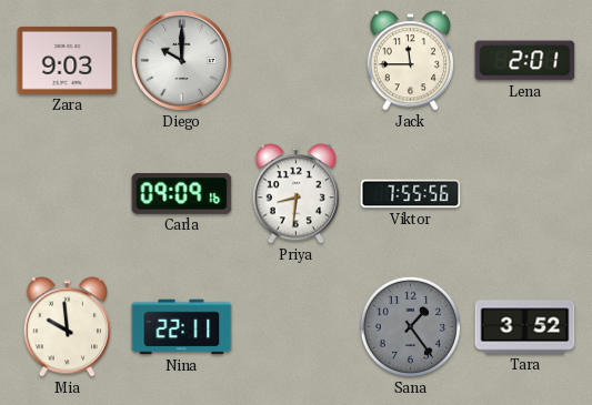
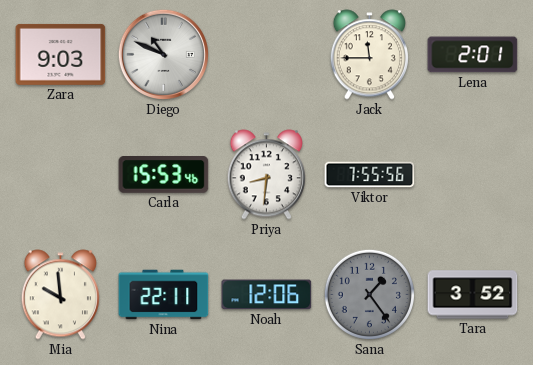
Diego: 10:00 -> 10:49
Carla: 09:09 -> 15:53
Noah: none -> 12:06
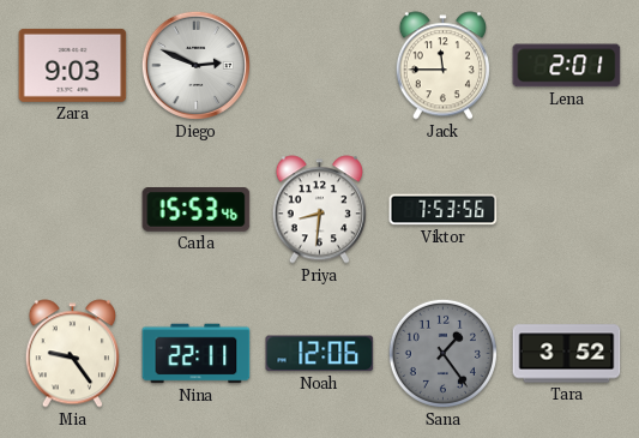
Diego: 10:49 -> 2:49
Viktor: 7:55 -> 7:53
Mia: 9:59 -> 9:24
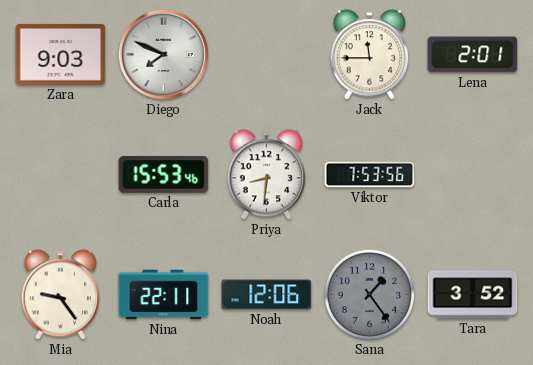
Diego: 2:49 -> 7:49
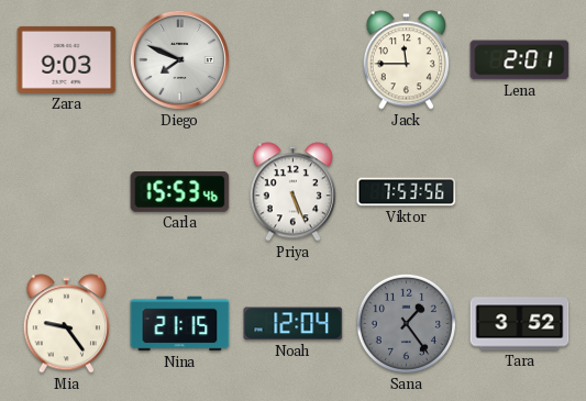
Priya: 8:31 -> 5:26
Nina: 22:11 -> 21:15
Noah: 12:06 -> 12:04
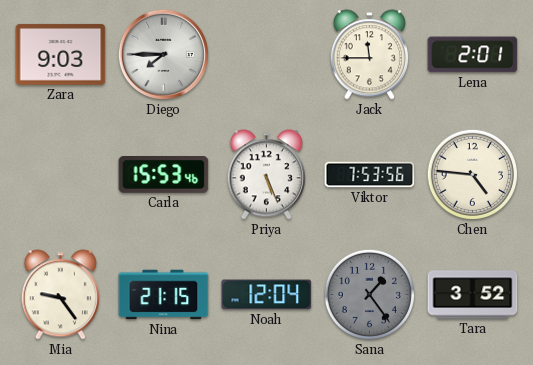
Diego: 7:49 -> 7:45
Chen: none -> 4:46
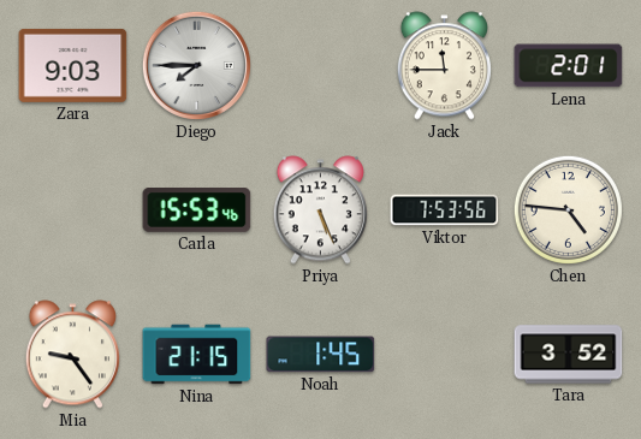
Noah: 12:04 -> 1:45
Sana: 1:24 -> none
